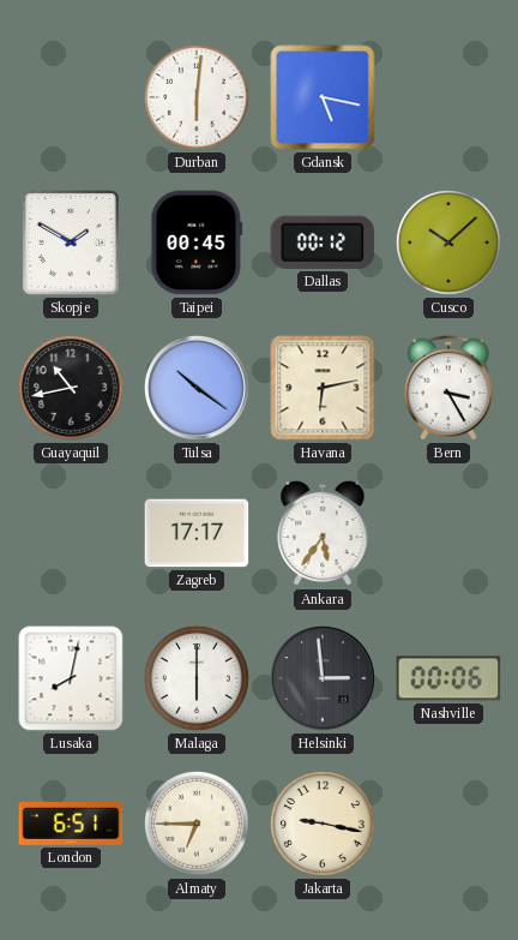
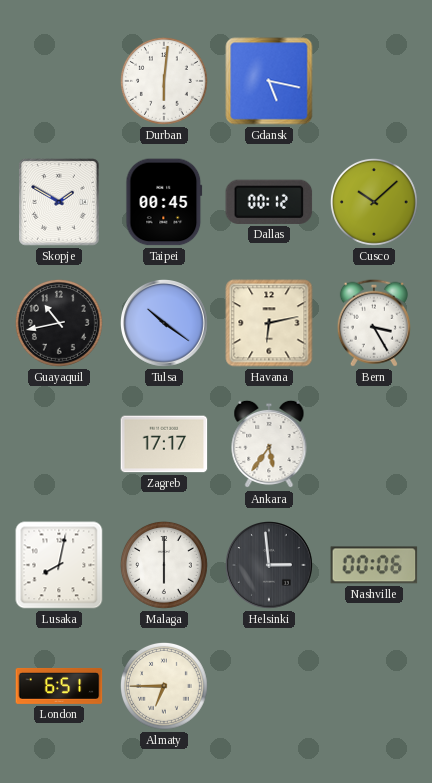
Jakarta: 9:17 -> none
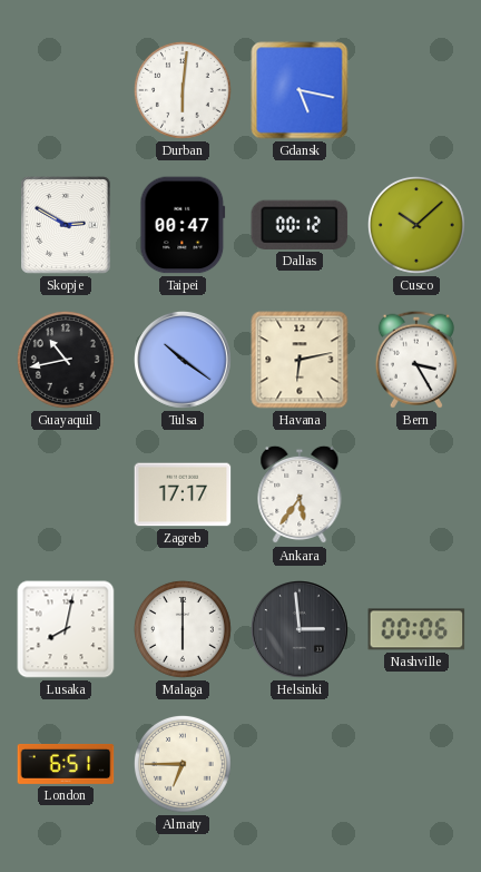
Skopje: 1:50 -> 2:50
Taipei: 00:45 -> 00:47
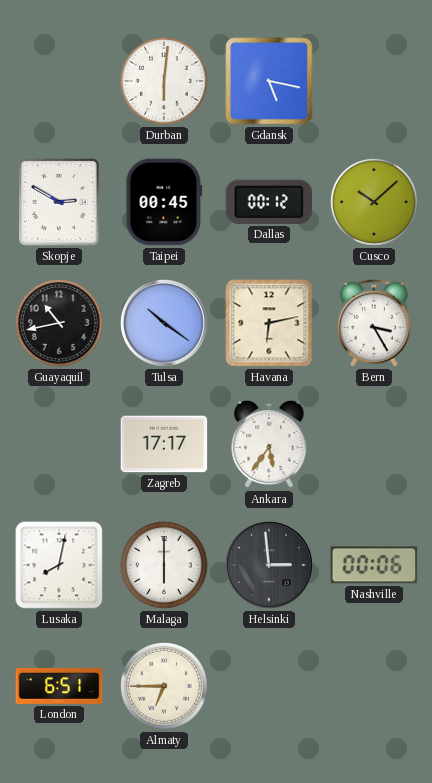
Taipei: 00:47 -> 00:45
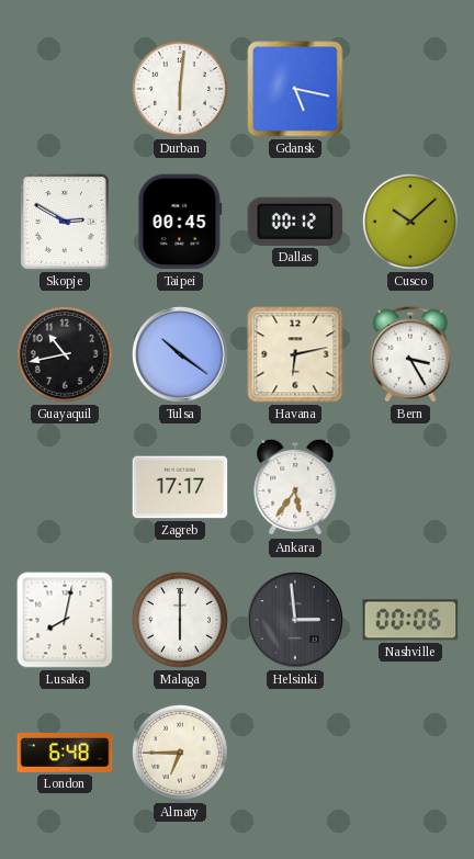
London: 6:51 -> 6:48
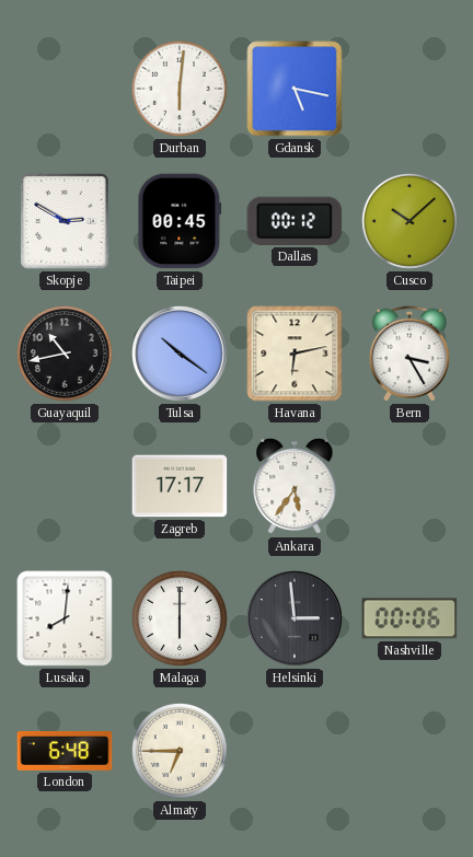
Lusaka: 8:02 -> 8:01
